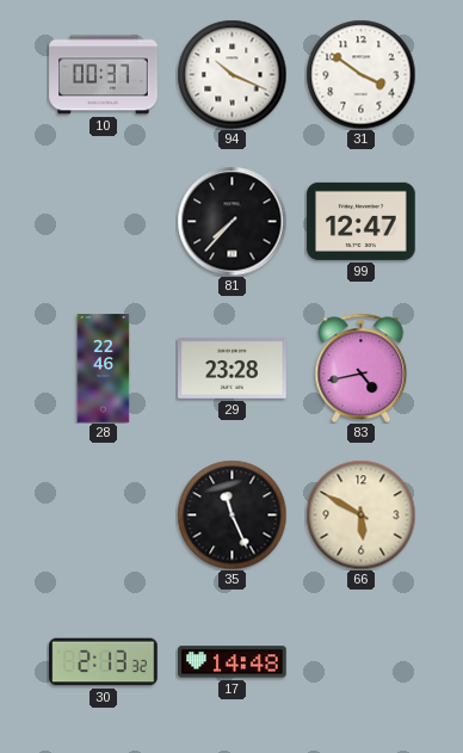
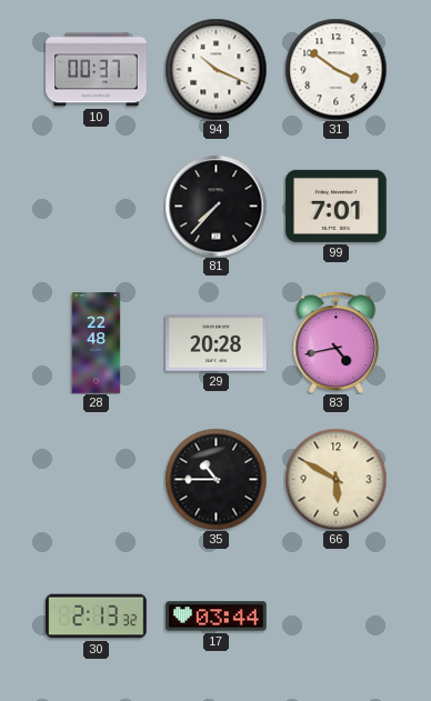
99: 12:47 -> 7:01
28: 22:46 -> 22:48
29: 23:28 -> 20:28
35: 11:26 -> 10:45
17: 14:48 -> 03:44
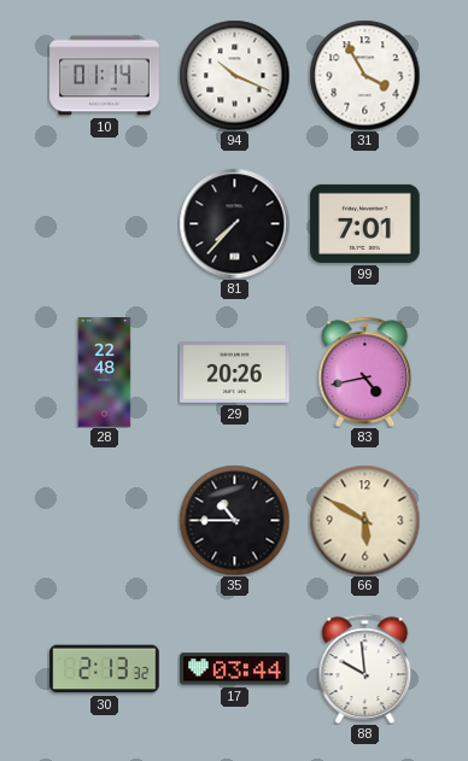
10: 00:37 -> 01:14
31: 3:51 -> 3:55
29: 20:28 -> 20:26
88: none -> 9:59
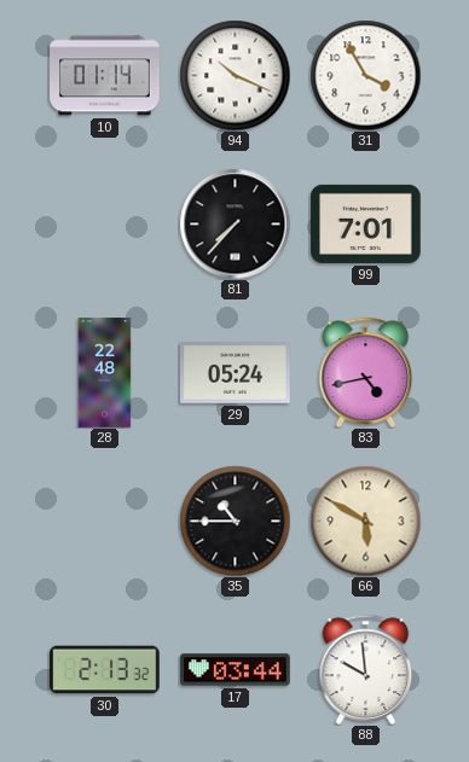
29: 20:26 -> 05:24
